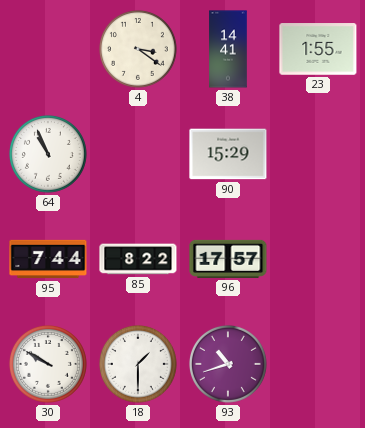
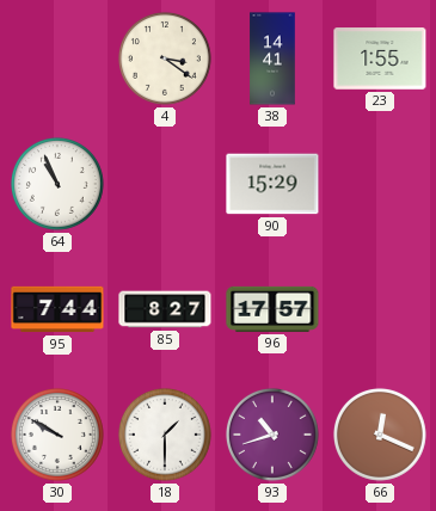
85: 8:22 -> 8:27
66: none -> 12:19
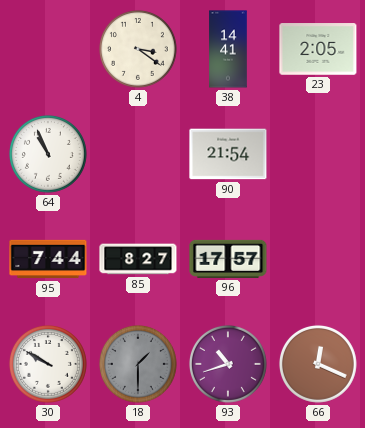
23: 1:55 -> 2:05
90: 15:29 -> 21:54
18 dial: white -> grey
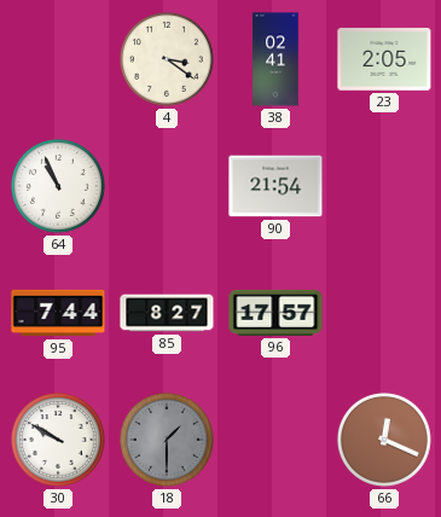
38: 14:41 -> 02:41
93: 10:42 -> none
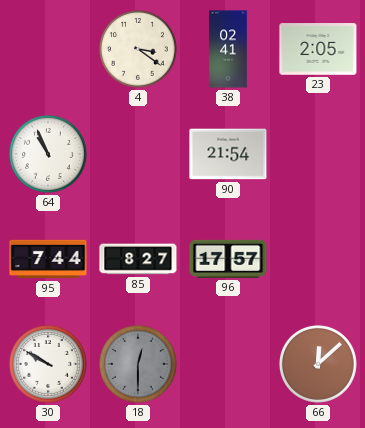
18: 1:30 -> 12:30
66: 12:19 -> 12:08
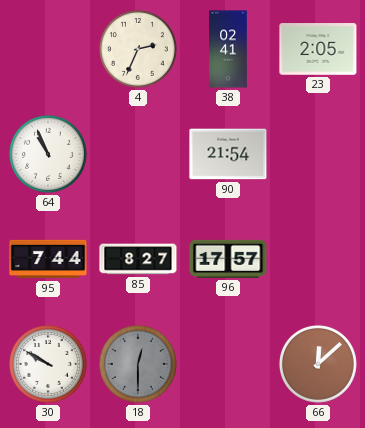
4: 3:21 -> 2:34
